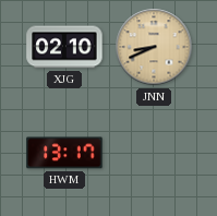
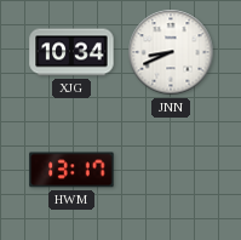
XJG: 02:10 -> 10:34
JNN dial: champagne -> white
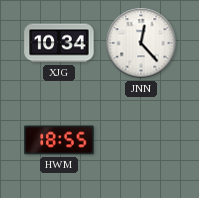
JNN: 8:41 -> 12:23
HWM: 13:17 -> 18:55
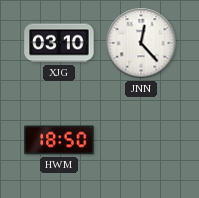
XJG: 10:34 -> 03:10
HWM: 18:55 -> 18:50
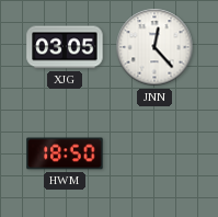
XJG: 03:10 -> 03:05
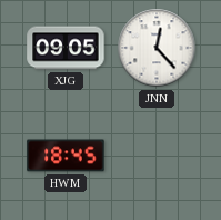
XJG: 03:05 -> 09:05
HWM: 18:50 -> 18:45
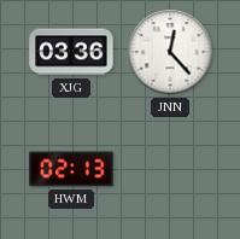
XJG: 09:05 -> 03:36
HWM: 18:45 -> 02:13
